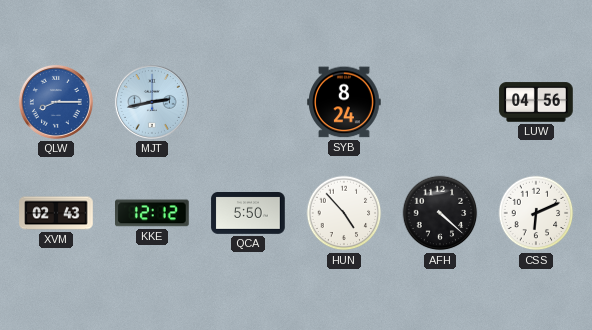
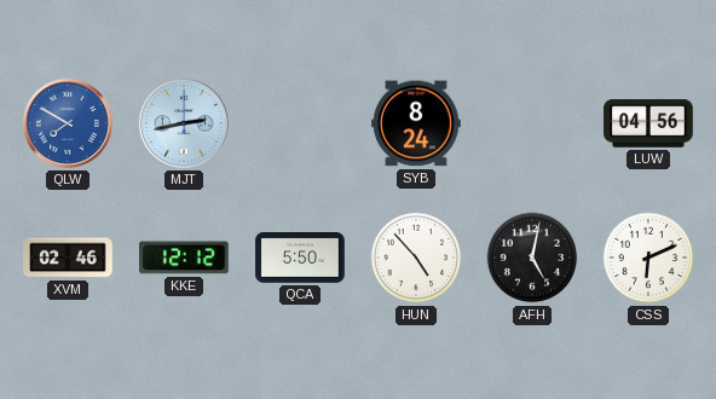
QLW: 8:15 -> 7:50
XVM: 02:43 -> 02:46
AFH: 4:22 -> 5:02
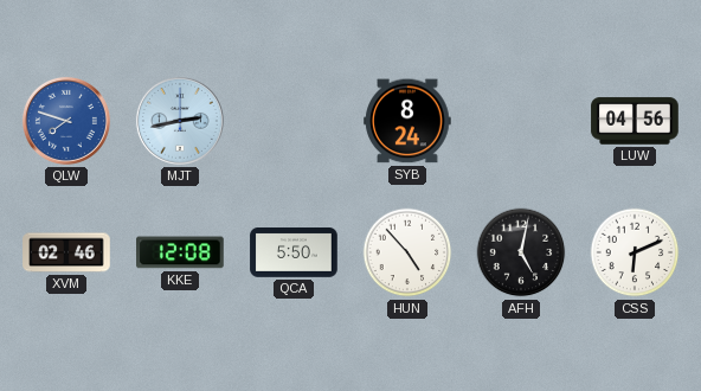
QLW: 7:50 -> 7:48
KKE: 12:12 -> 12:08
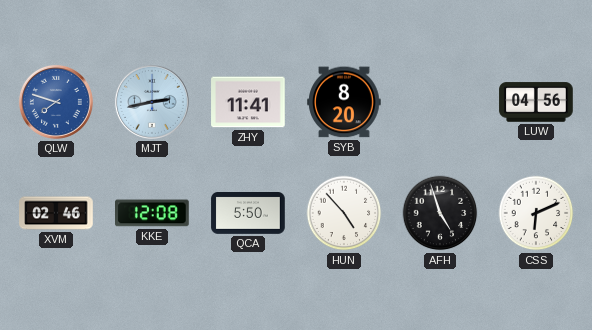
ZHY: none -> 11:41
SYB: 8:24 -> 8:20
AFH: 5:02 -> 4:57
